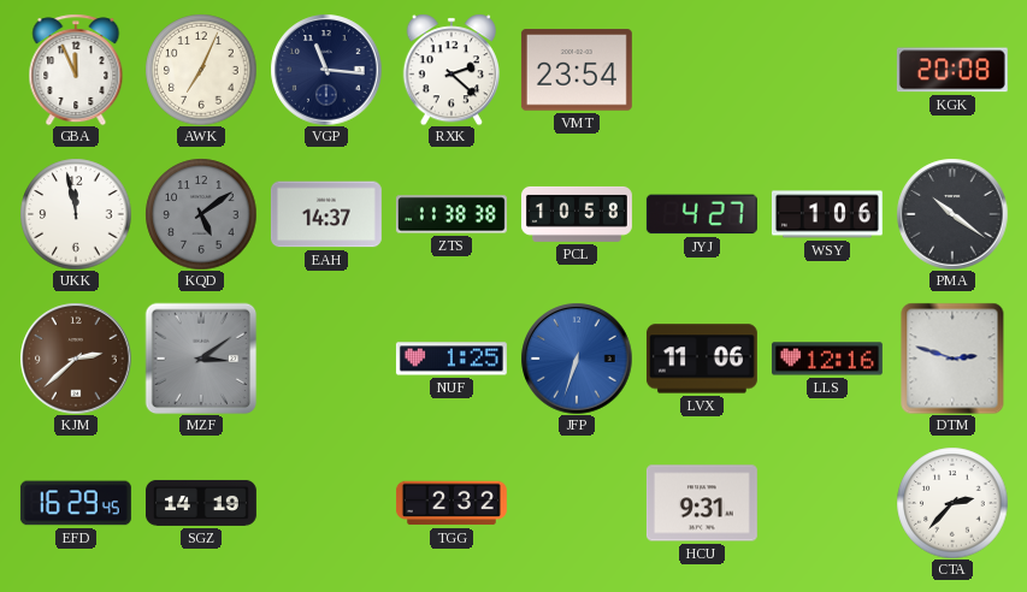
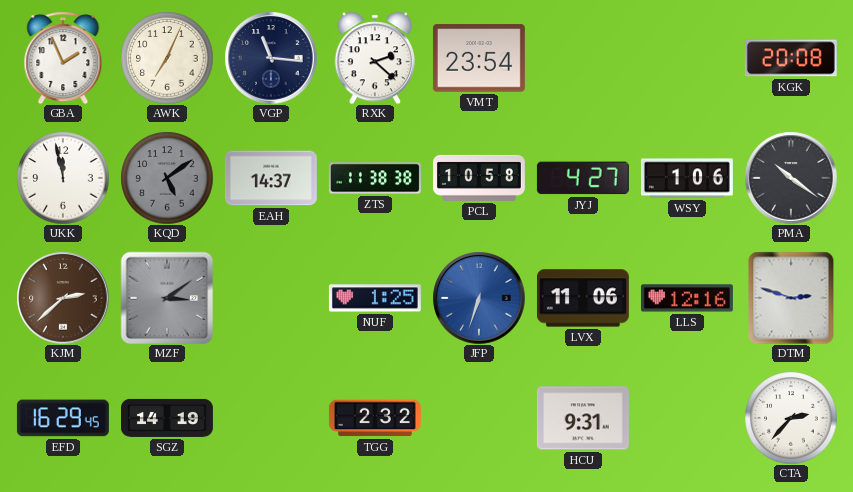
GBA: 11:56 -> 1:56
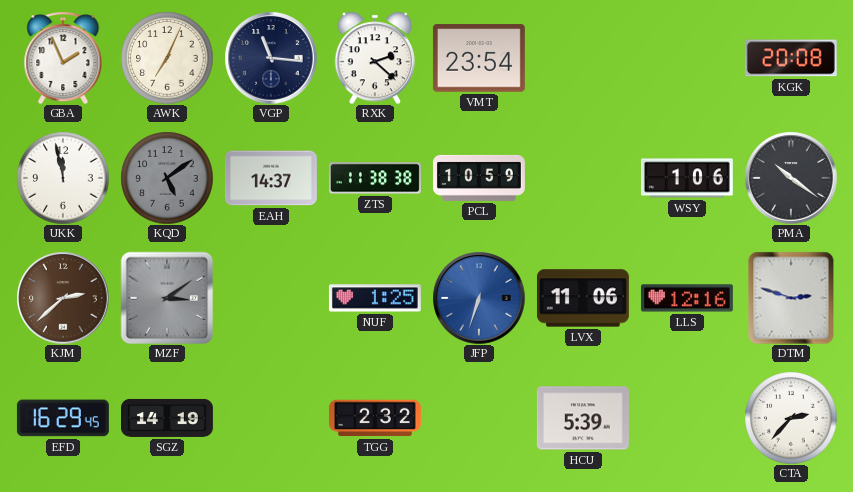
PCL: 10:58 -> 10:59
JYJ: 4:27 -> none
HCU: 9:31 -> 5:39
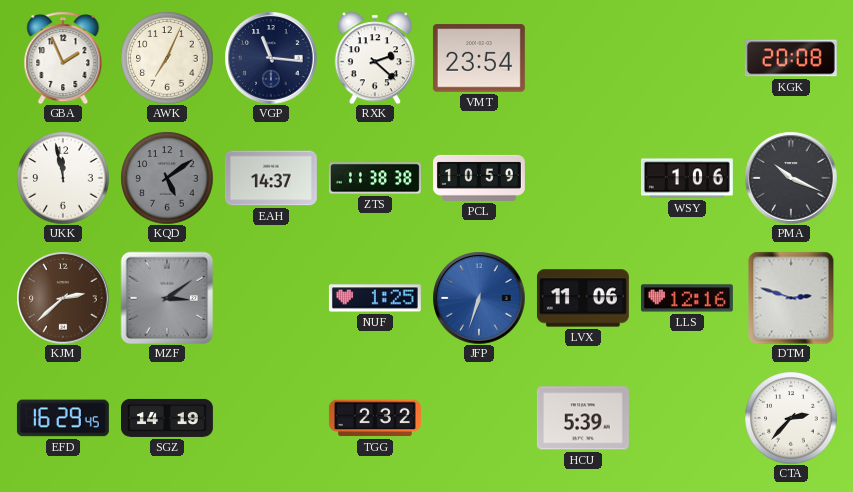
PMA: 10:21 -> 10:19
